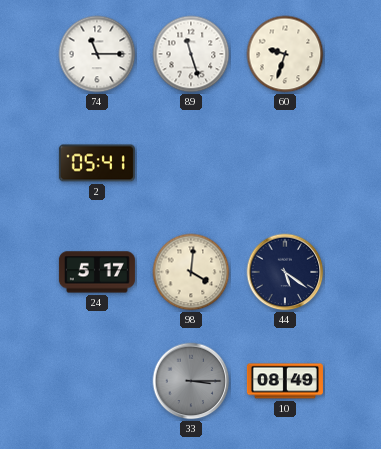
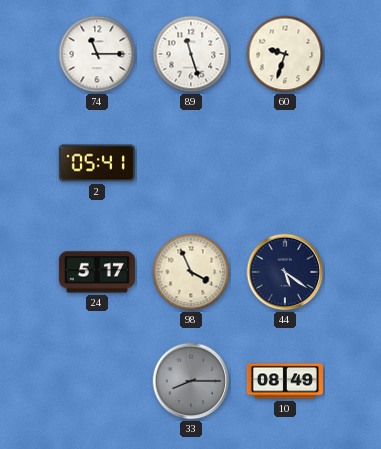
98: 4:01 -> 3:56
33: 3:15 -> 8:15
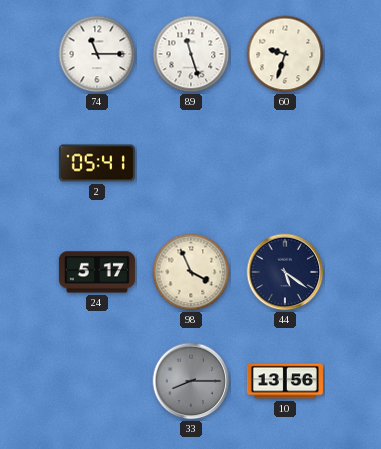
10: 08:49 -> 13:56
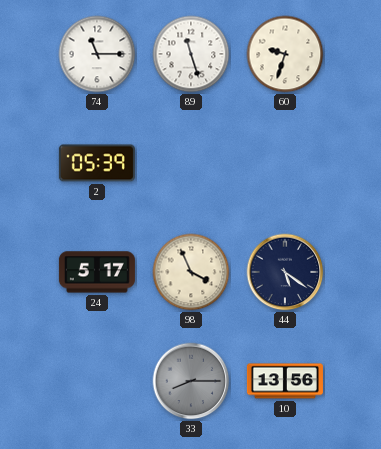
2: 05:41 -> 05:39
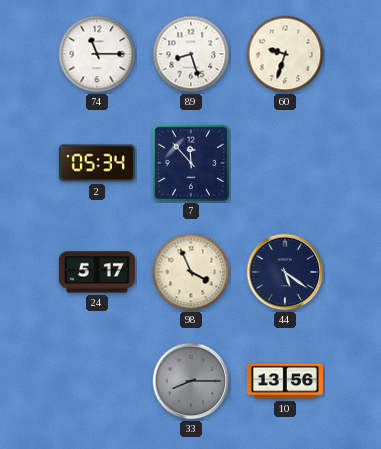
89: 11:27 -> 8:27
2: 05:39 -> 05:34
7: none -> 11:53
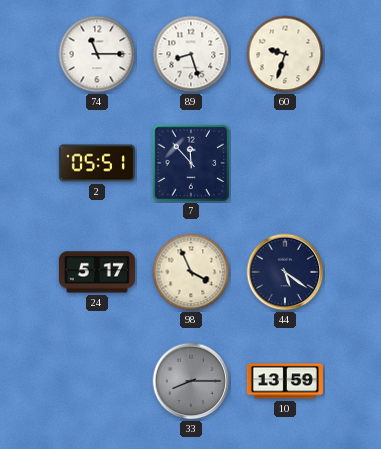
2: 05:34 -> 05:51
10: 13:56 -> 13:59
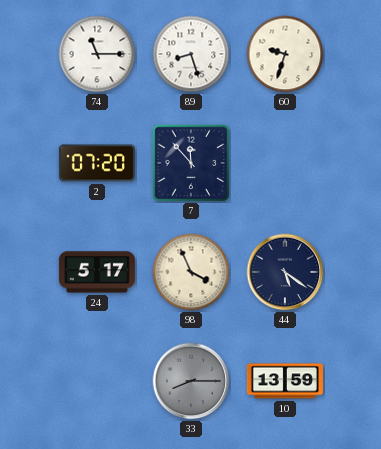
2: 05:51 -> 07:20
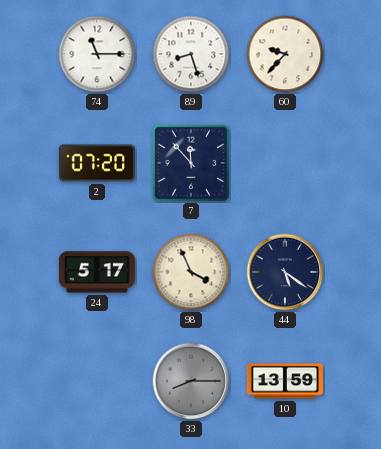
60: 9:33 -> 9:37
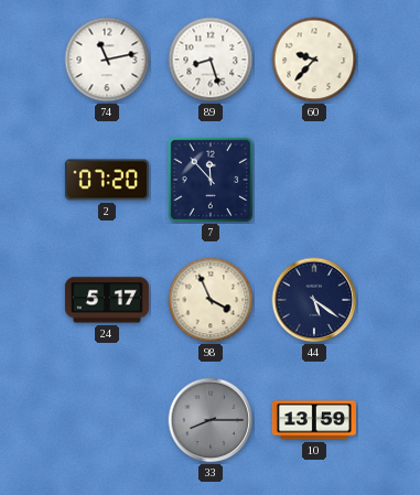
74: 11:15 -> 11:13
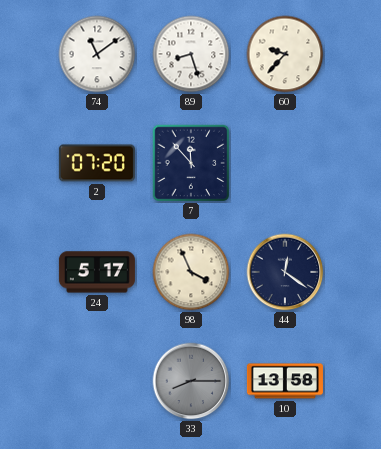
74: 11:13 -> 11:09
44: 5:21 -> 12:21
10: 13:59 -> 13:58
